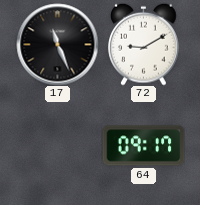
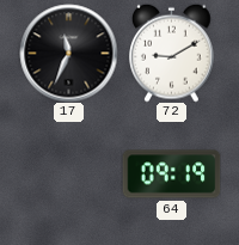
17: 11:26 -> 11:34
64: 09:17 -> 09:19
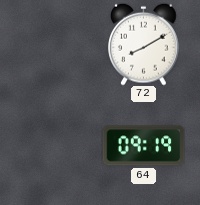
17: 11:34 -> none
72: 9:10 -> 8:10
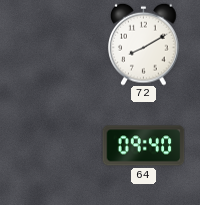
64: 09:19 -> 09:40
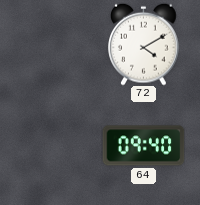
72: 8:10 -> 4:10
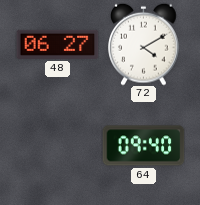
48: none -> 06:27
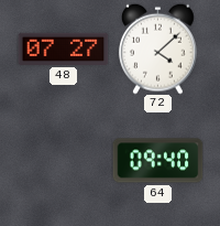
48: 06:27 -> 07:27
72: 4:10 -> 4:08
